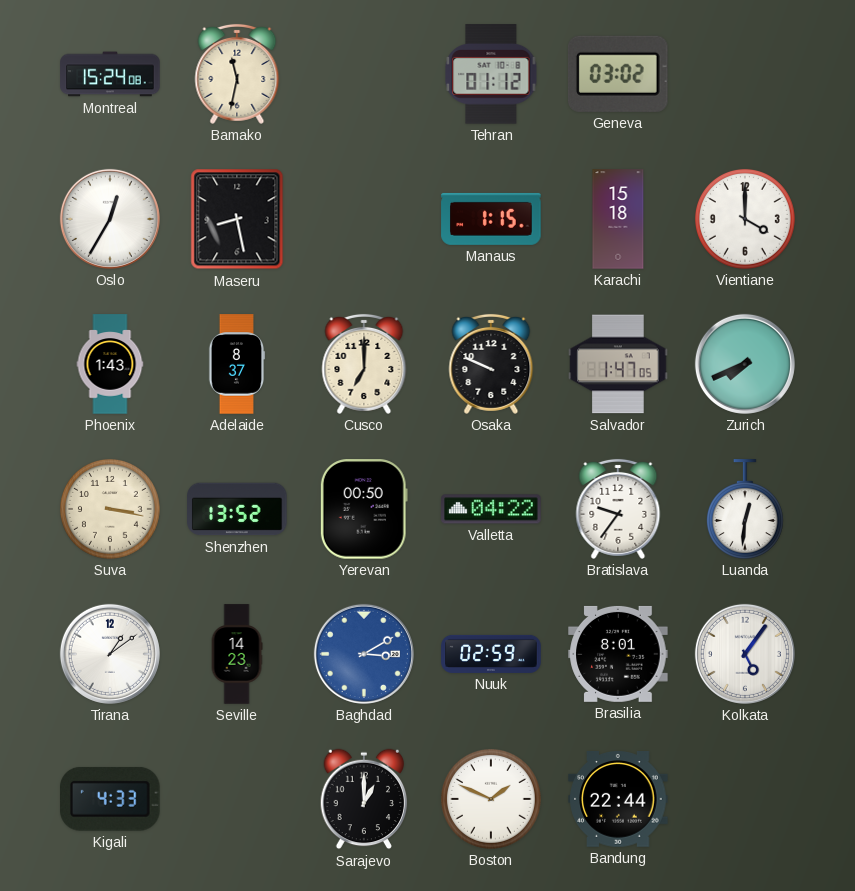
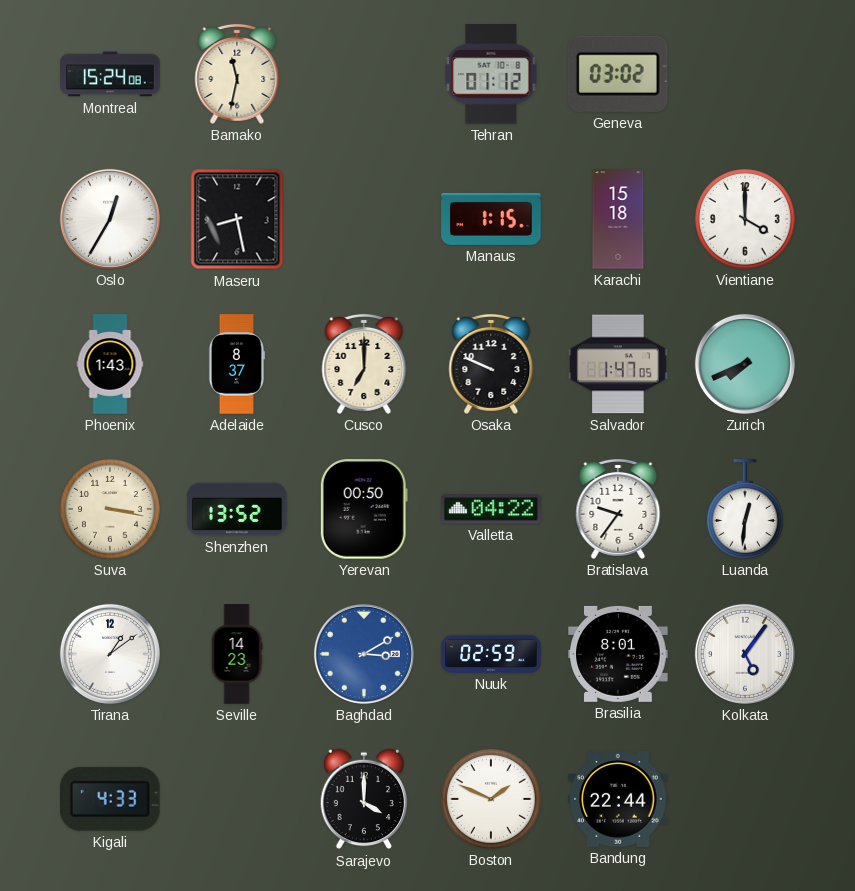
Sarajevo: 1:00 -> 4:00
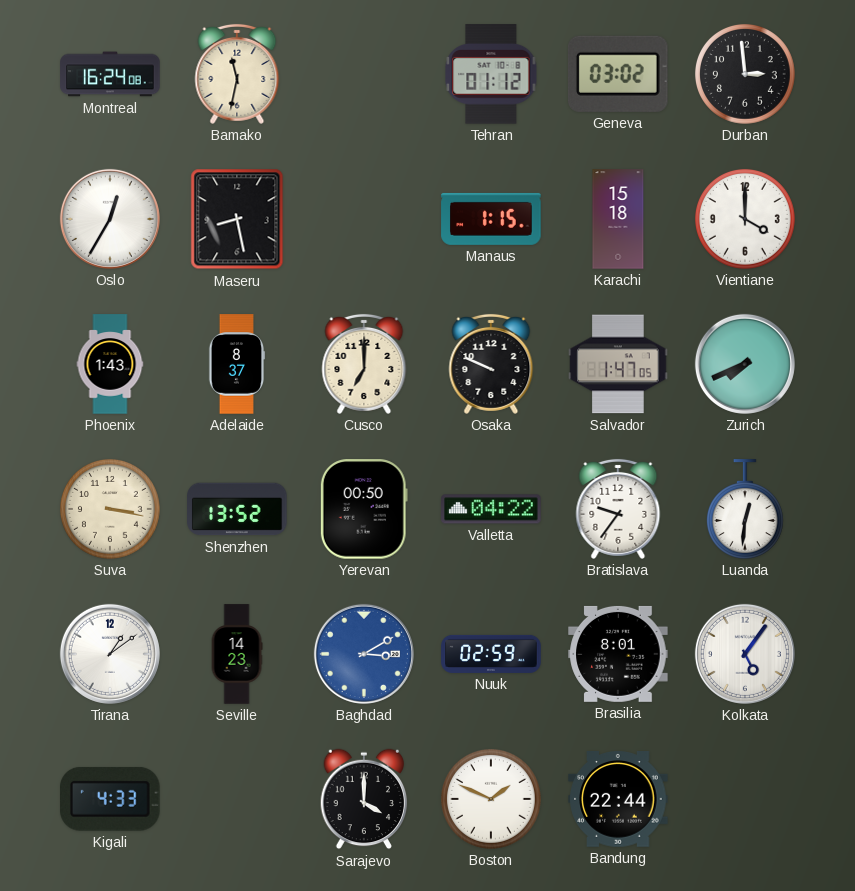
Montreal: 15:24 -> 16:24
Durban: none -> 2:59
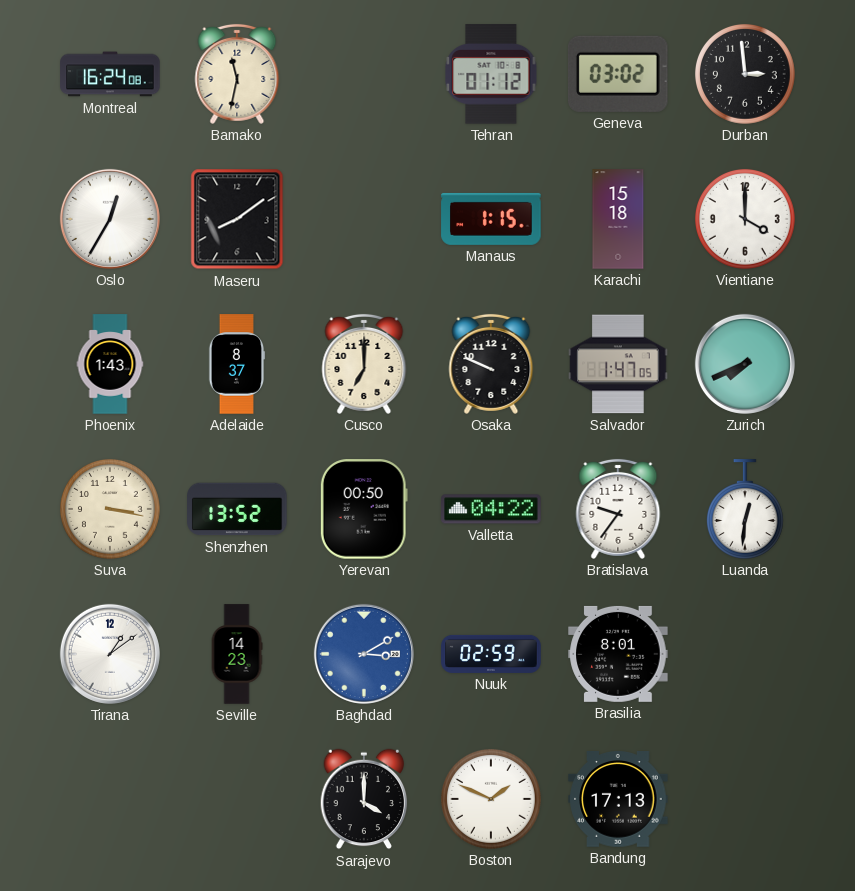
Maseru: 8:28 -> 8:09
Kolkata: 5:06 -> none
Kigali: 4:33 -> none
Bandung: 22:44 -> 17:13
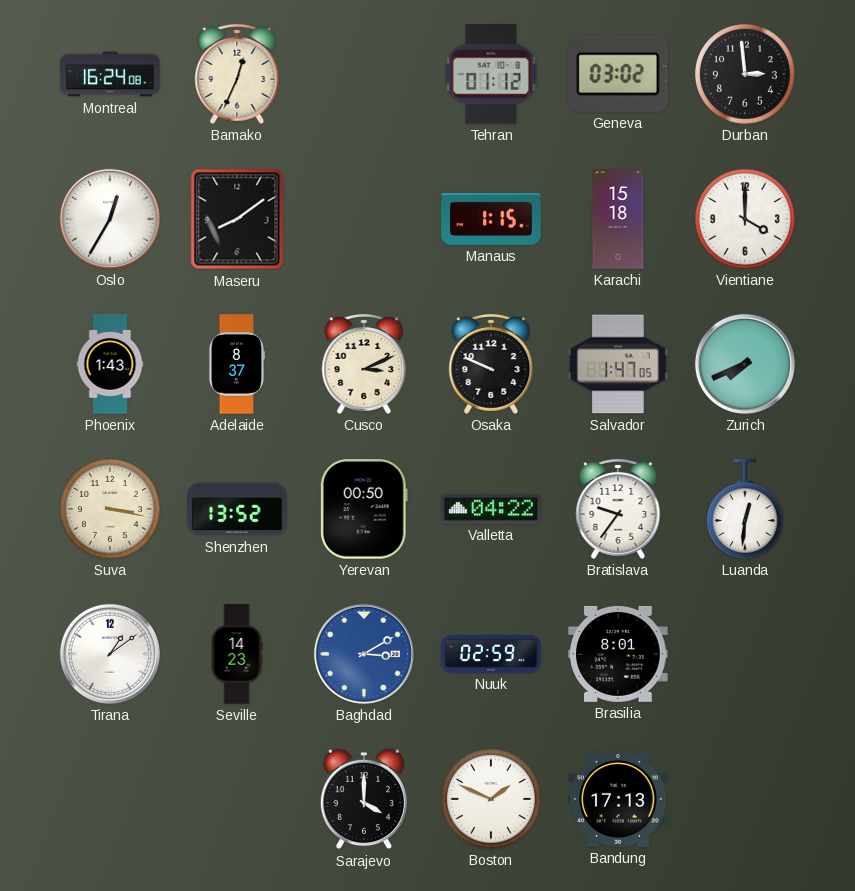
Bamako: 11:32 -> 12:34
Cusco: 7:00 -> 3:11
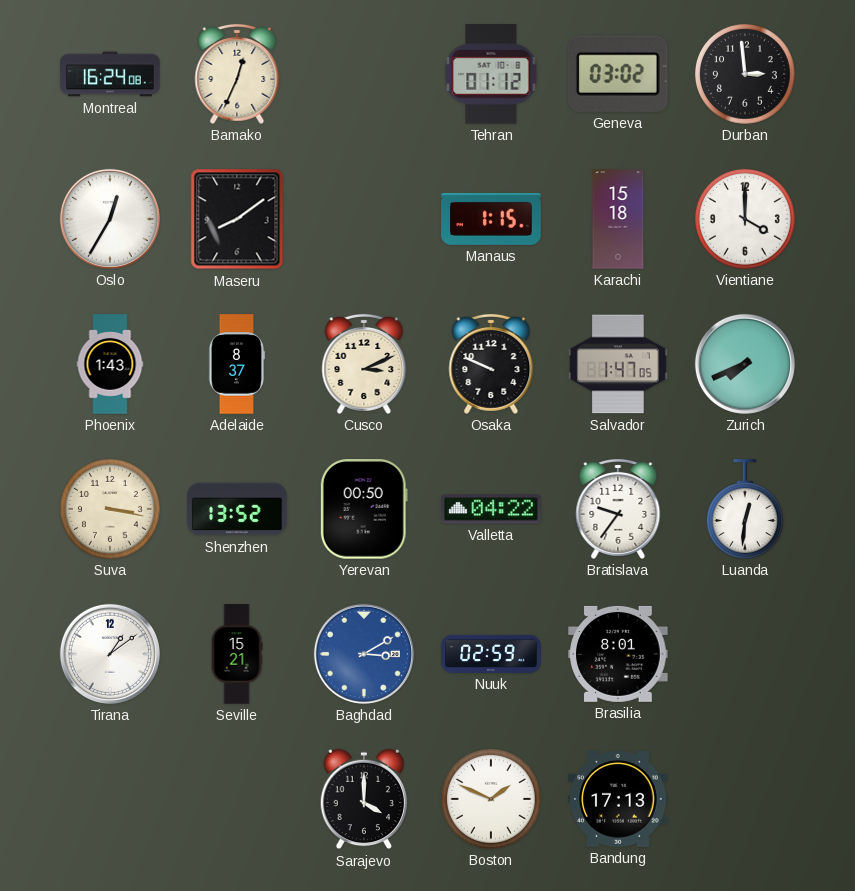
Seville: 14:23 -> 15:21
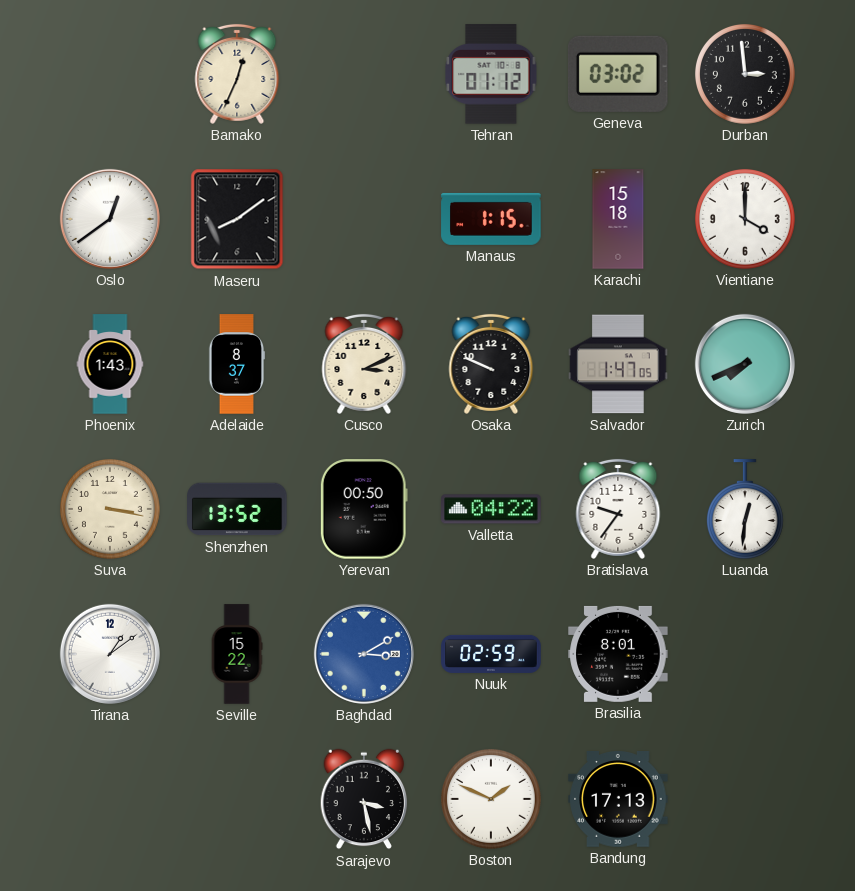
Montreal: 16:24 -> none
Oslo: 12:35 -> 12:39
Seville: 15:21 -> 15:22
Sarajevo: 4:00 -> 3:28
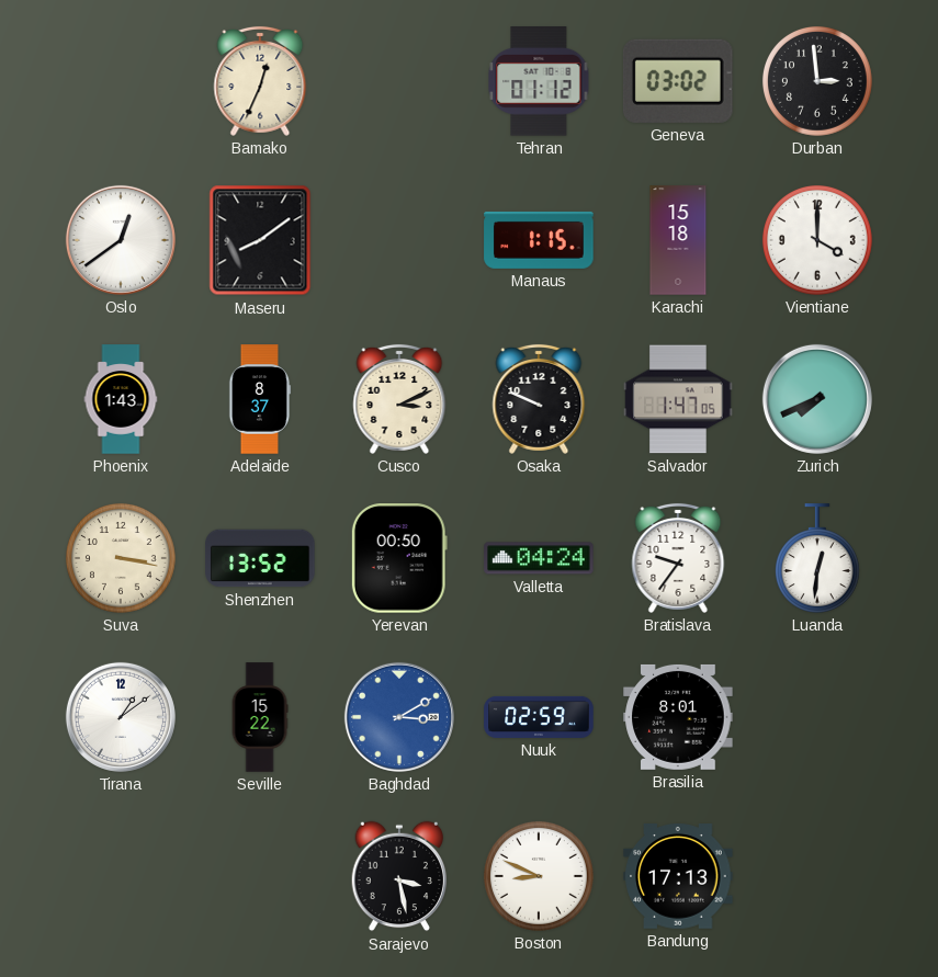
Valletta: 04:22 -> 04:24
Boston: 1:49 -> 8:49
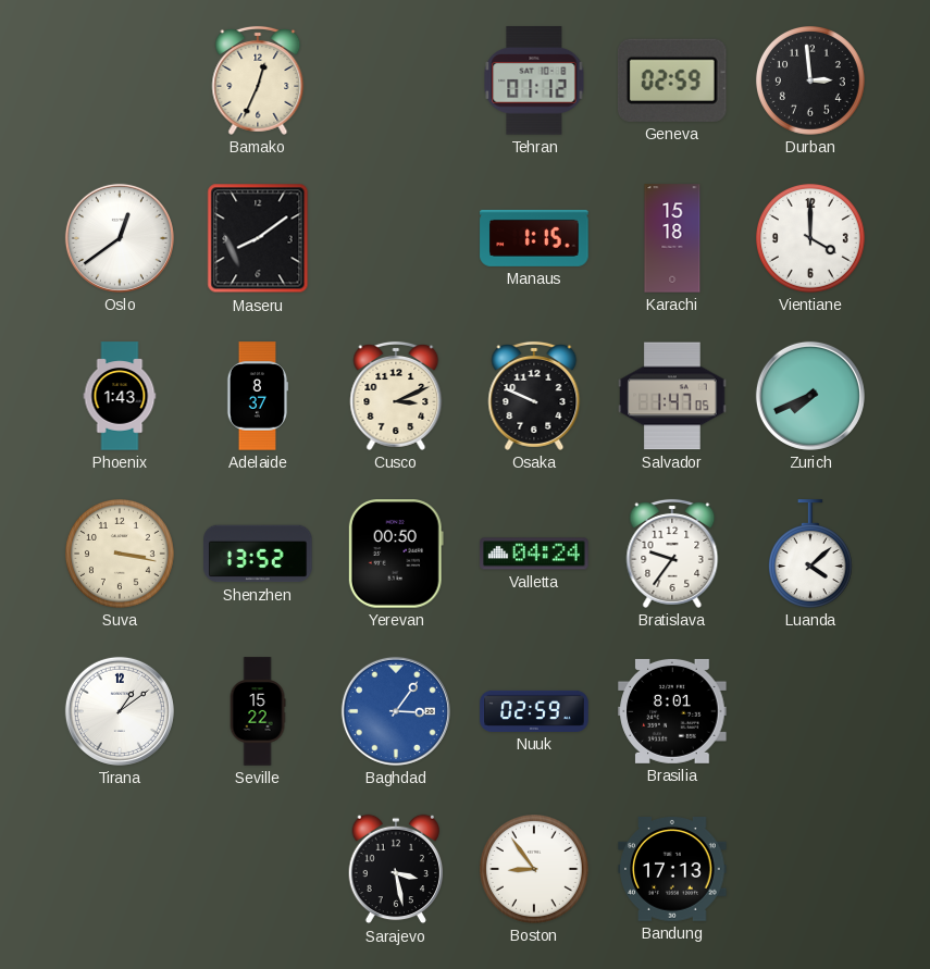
Geneva: 03:02 -> 02:59
Luanda: 12:31 -> 4:08
Baghdad: 3:10 -> 3:06
Boston: 8:49 -> 8:54
